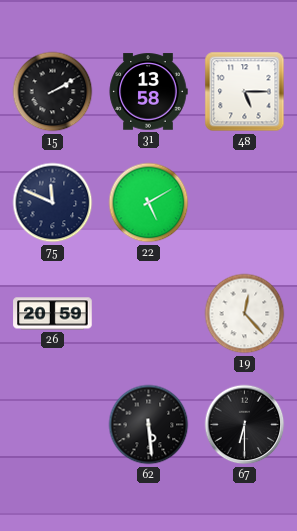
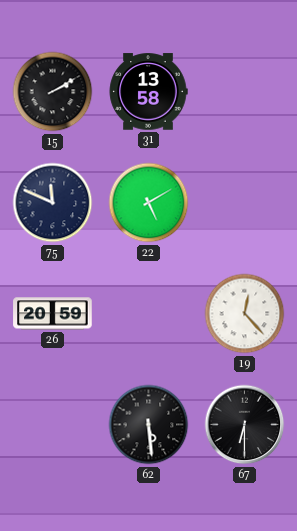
48: 5:15 -> none
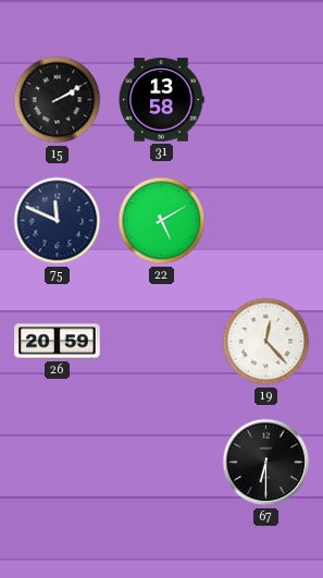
62: 5:29 -> none
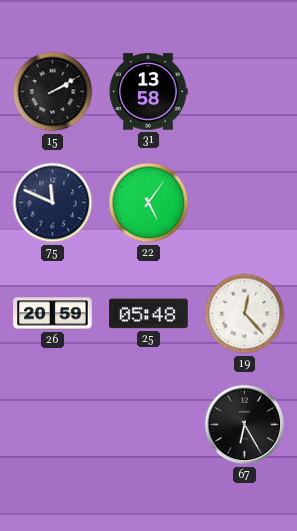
22: 5:10 -> 5:06
25: none -> 05:48
67: 6:30 -> 6:25
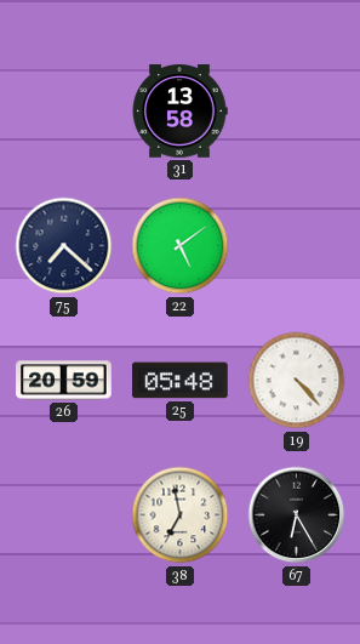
15: 2:10 -> none
75: 11:49 -> 7:22
22: 5:06 -> 5:09
19: 12:23 -> 4:23
38: none -> 6:58
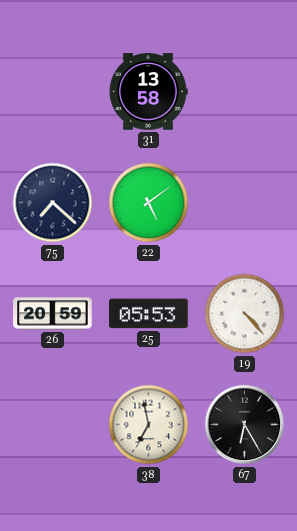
25: 05:48 -> 05:53
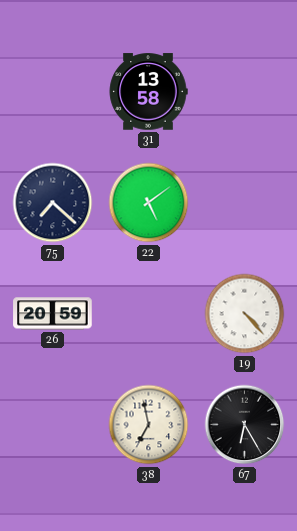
25: 05:53 -> none
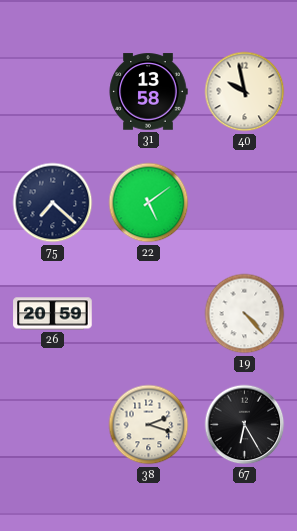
40: none -> 9:58
38: 6:58 -> 2:18
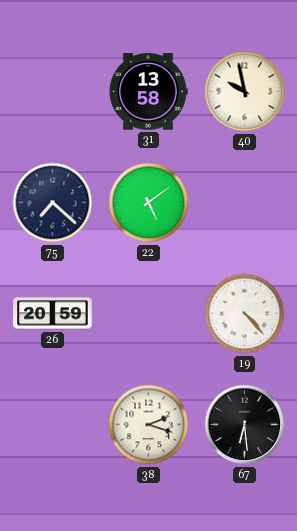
67: 6:25 -> 6:29
